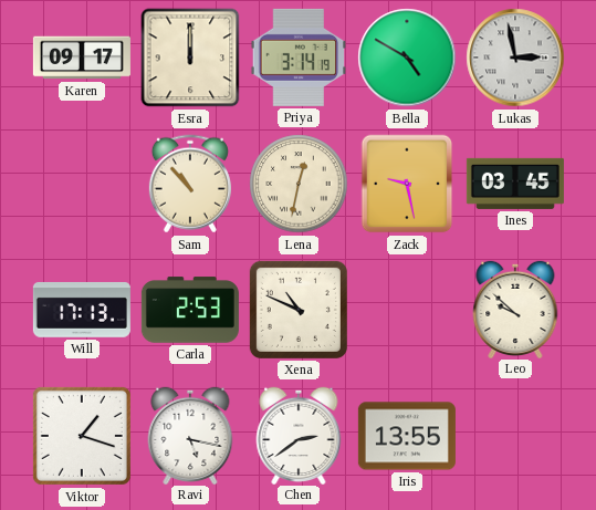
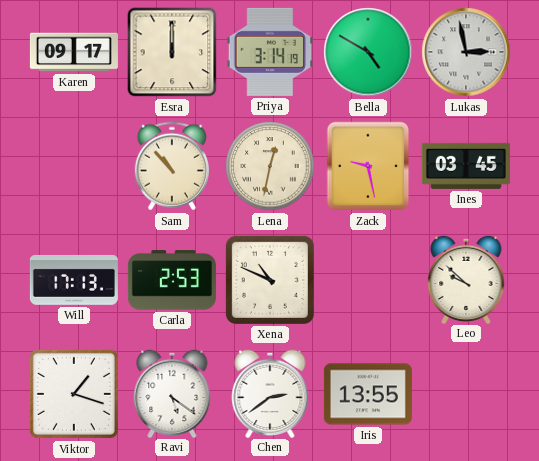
Ravi: 5:17 -> 5:21
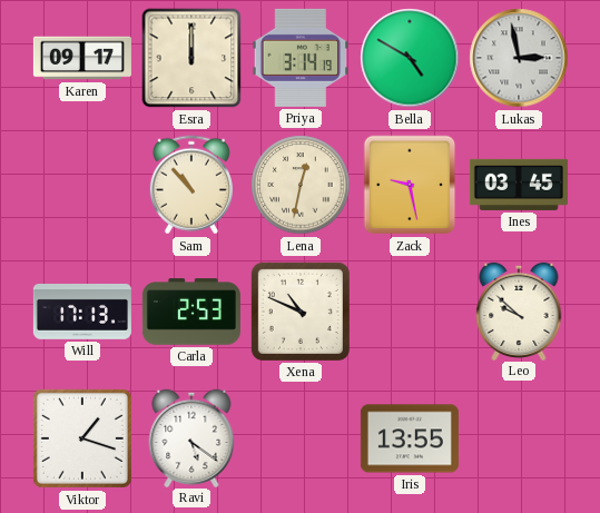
Chen: 2:39 -> none
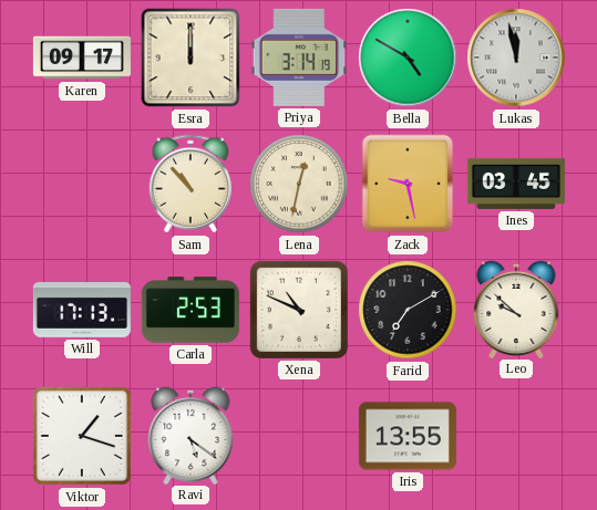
Lukas: 2:58 -> 11:58
Farid: none -> 7:10
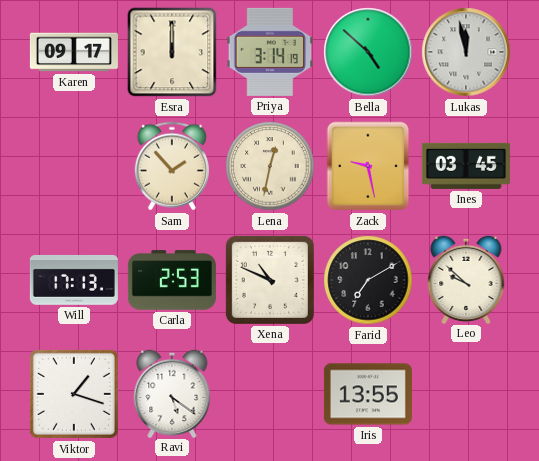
Bella: 4:50 -> 4:52
Sam: 10:53 -> 1:53
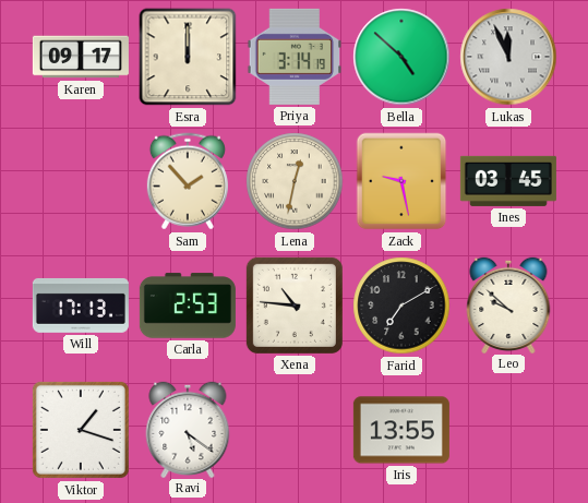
Lukas: 11:58 -> 11:56
Xena: 10:49 -> 10:46
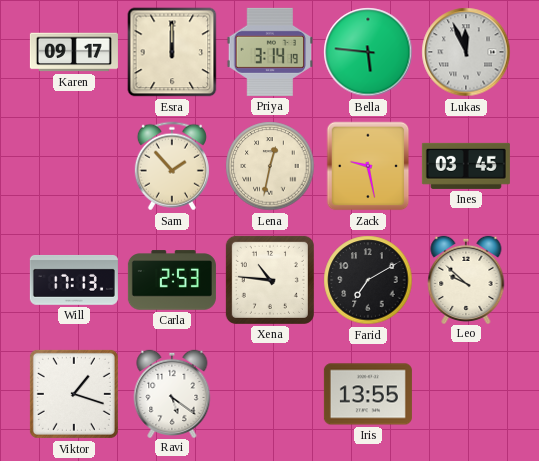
Bella: 4:52 -> 5:46
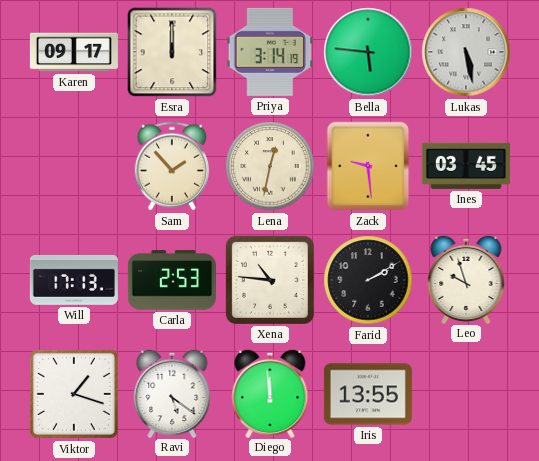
Lukas: 11:56 -> 5:28
Zack: 9:28 -> 9:29
Farid: 7:10 -> 2:10
Leo: 9:52 -> 9:57
Diego: none -> 11:59
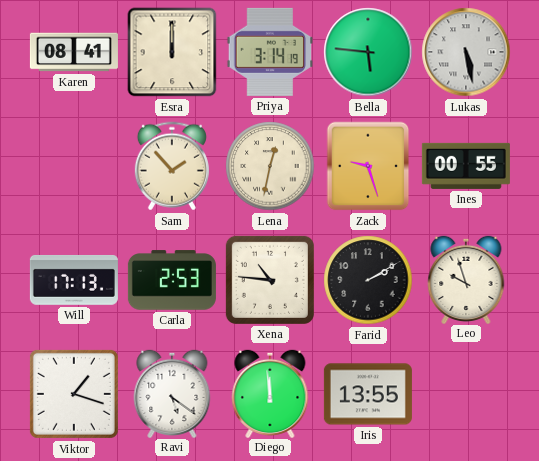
Karen: 09:17 -> 08:41
Zack: 9:29 -> 9:27
Ines: 03:45 -> 00:55
